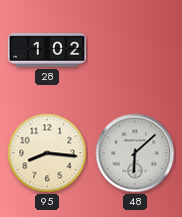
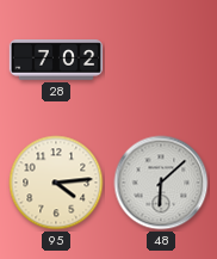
28: 1:02 -> 7:02
95: 8:16 -> 4:14
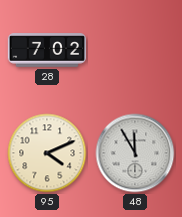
95: 4:14 -> 4:11
48: 6:08 -> 11:55
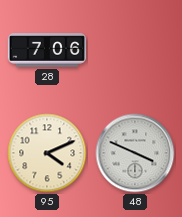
28: 7:02 -> 7:06
48: 11:55 -> 3:49
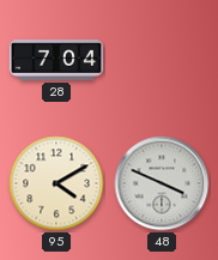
28: 7:06 -> 7:04
95: 4:11 -> 4:10
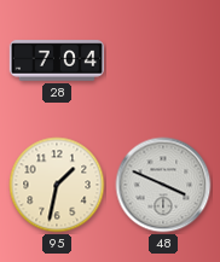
95: 4:10 -> 1:32
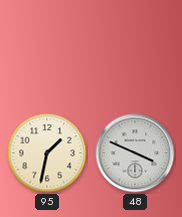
28: 7:04 -> none
